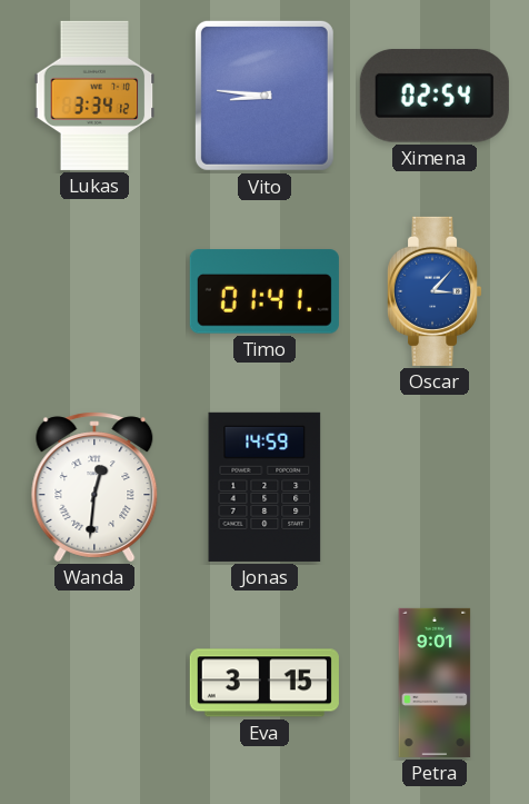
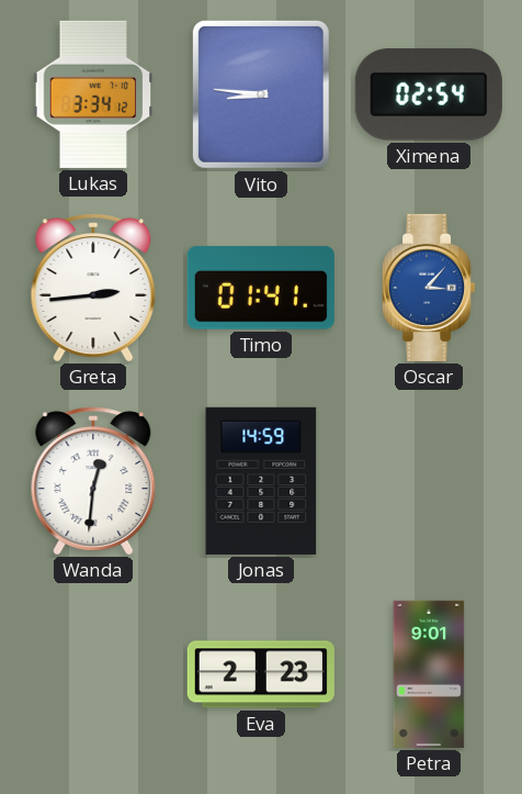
Greta: none -> 2:44
Eva: 3:15 -> 2:23
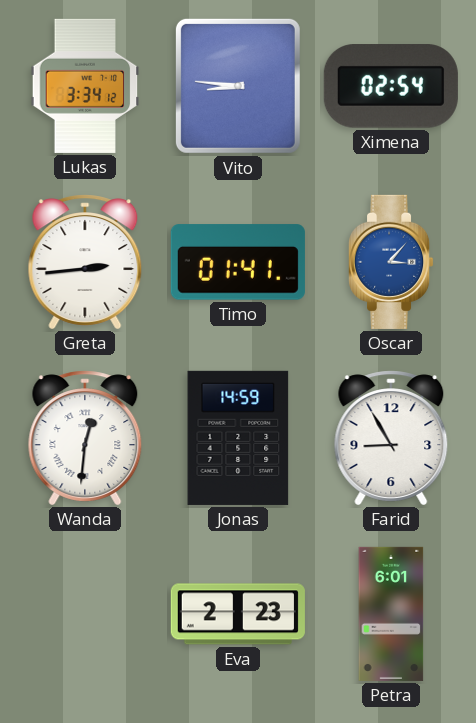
Farid: none -> 8:55
Petra: 9:01 -> 6:01
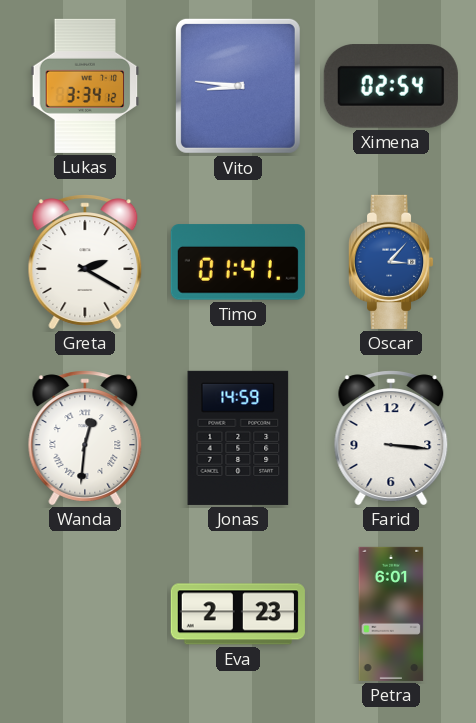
Greta: 2:44 -> 2:20
Farid: 8:55 -> 3:16
